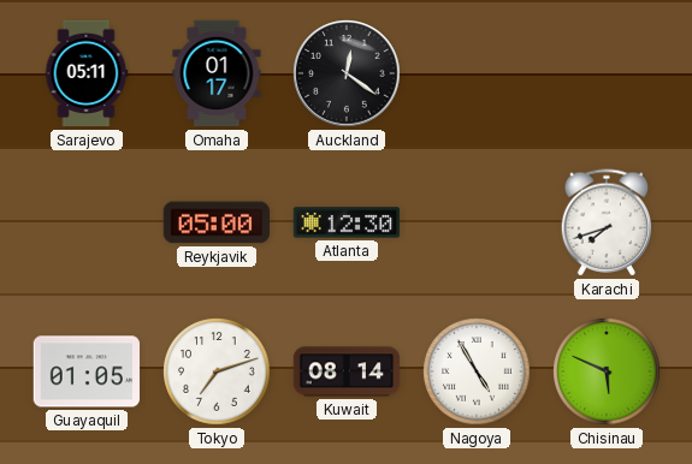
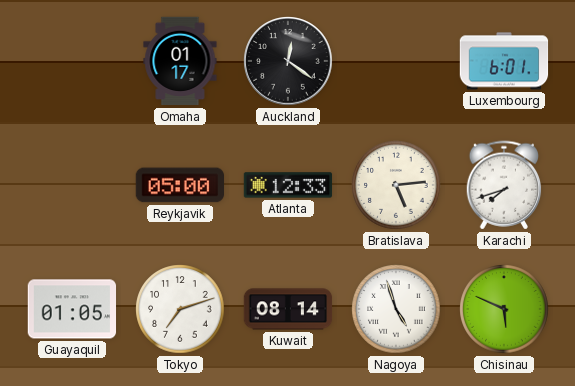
Sarajevo: 05:11 -> none
Luxembourg: none -> 6:01
Atlanta: 12:30 -> 12:33
Bratislava: none -> 5:14
Nagoya: 4:55 -> 4:57
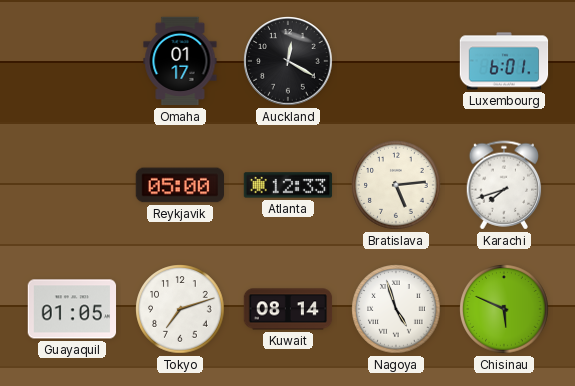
Auckland: 12:21 -> 12:20
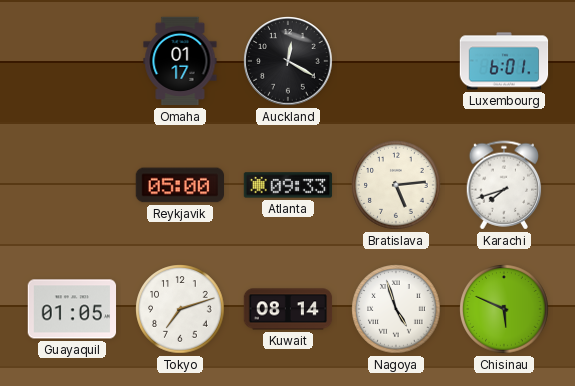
Atlanta: 12:33 -> 09:33
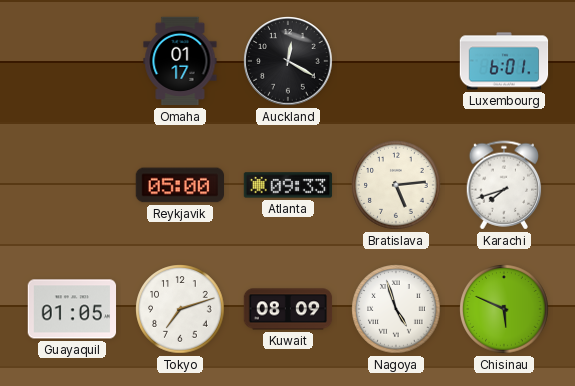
Kuwait: 08:14 -> 08:09
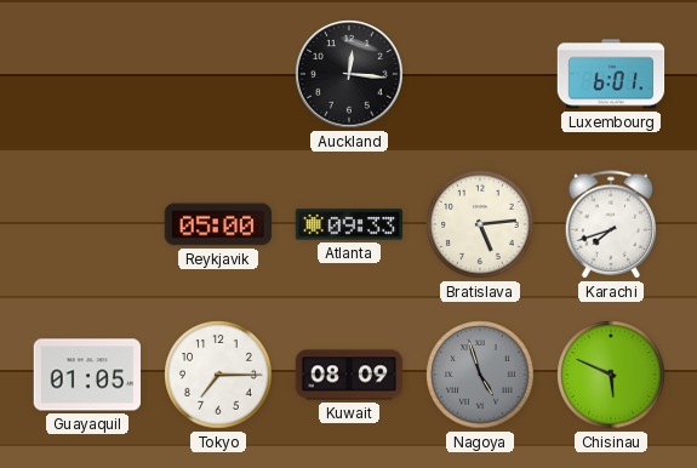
Omaha: 01:17 -> none
Auckland: 12:20 -> 12:16
Tokyo: 7:12 -> 7:15
Nagoya dial: white -> grey
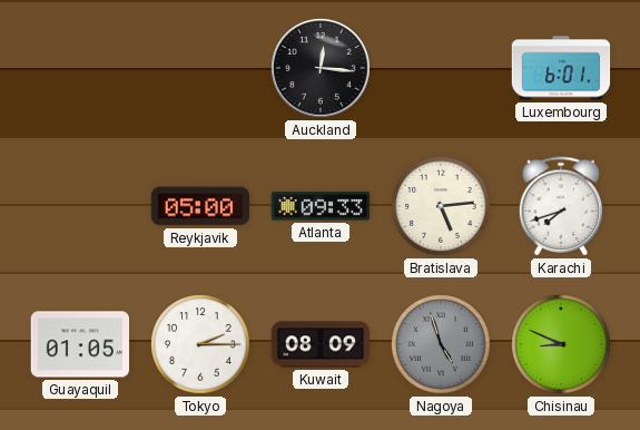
Tokyo: 7:15 -> 2:15
Chisinau: 5:49 -> 8:49
